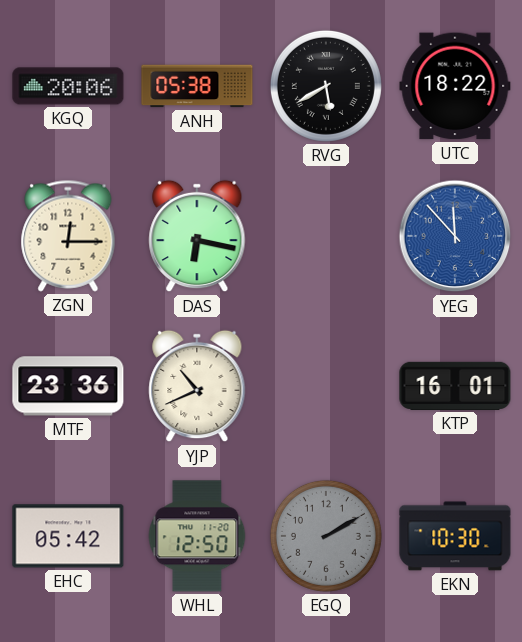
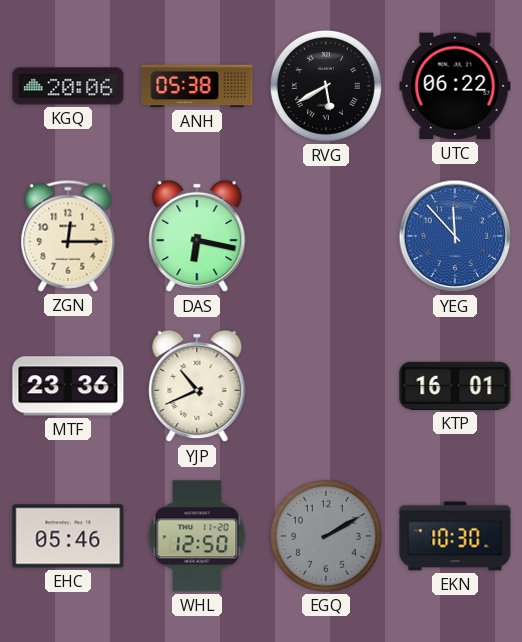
UTC: 18:22 -> 06:22
EHC: 05:42 -> 05:46
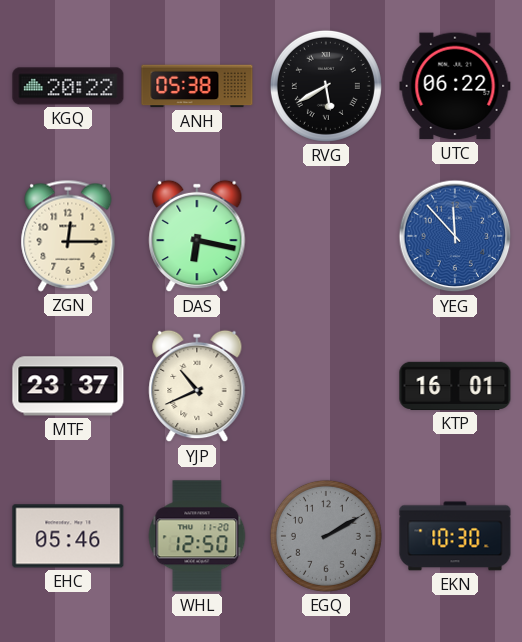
KGQ: 20:06 -> 20:22
MTF: 23:36 -> 23:37
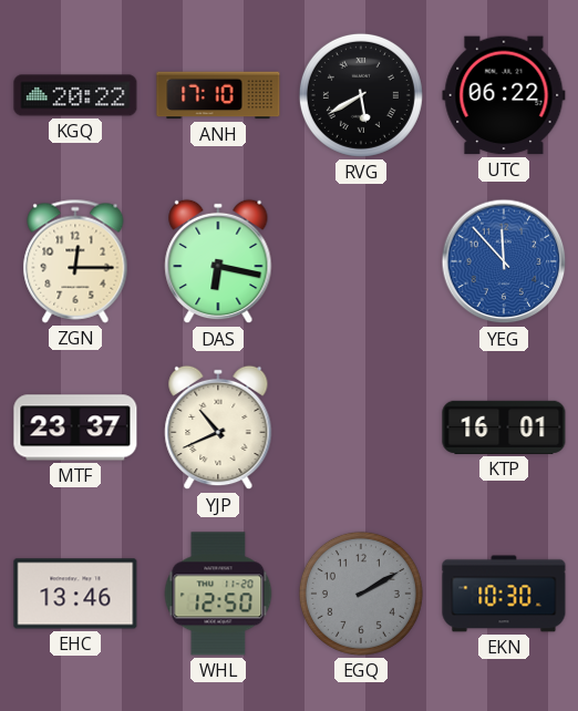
ANH: 05:38 -> 17:10
EHC: 05:46 -> 13:46
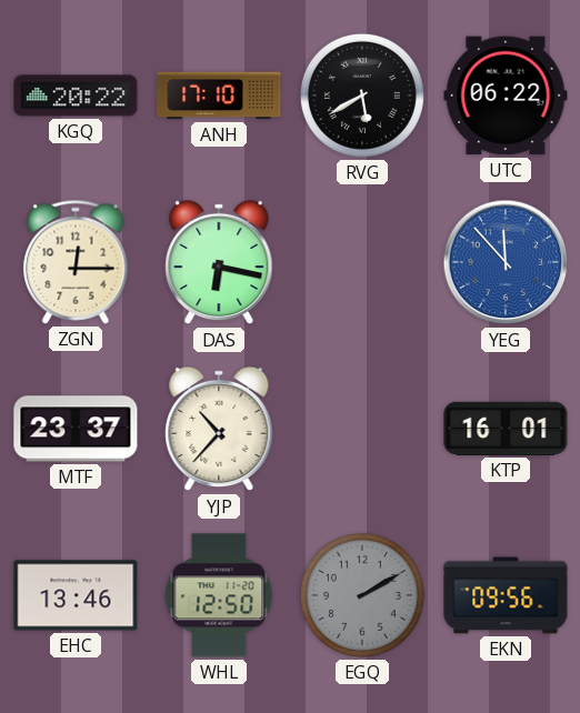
YJP: 10:41 -> 10:37
EKN: 10:30 -> 09:56
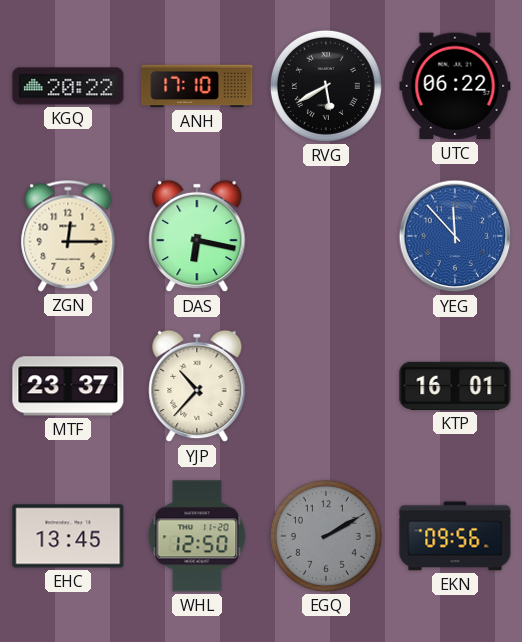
EHC: 13:46 -> 13:45
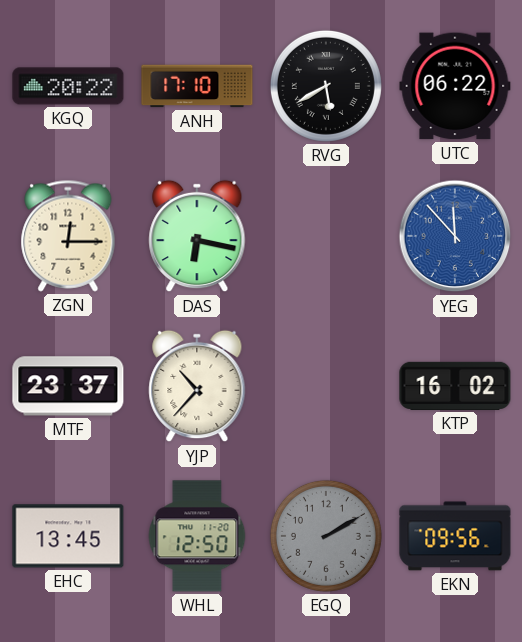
KTP: 16:01 -> 16:02
